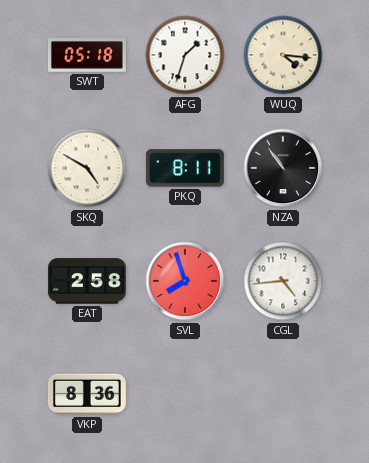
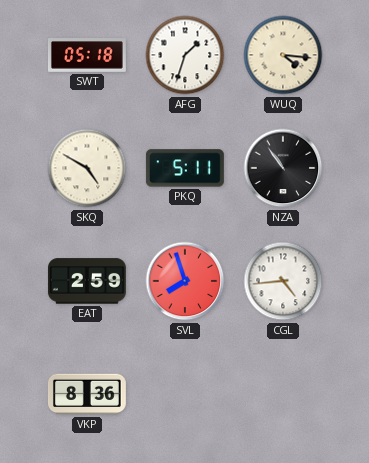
PKQ: 8:11 -> 5:11
EAT: 2:58 -> 2:59
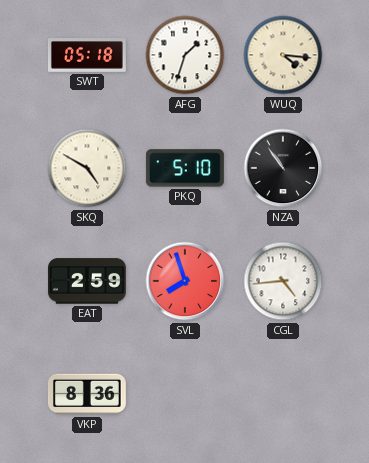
PKQ: 5:11 -> 5:10
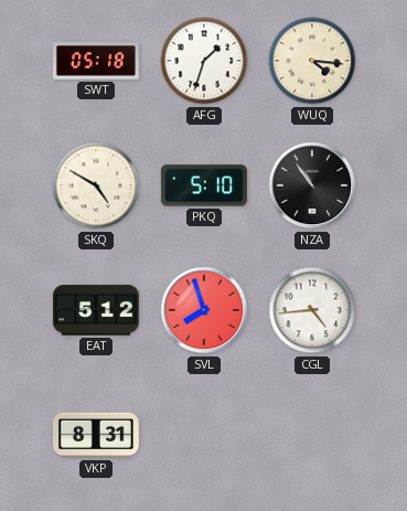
EAT: 2:59 -> 5:12
VKP: 8:36 -> 8:31
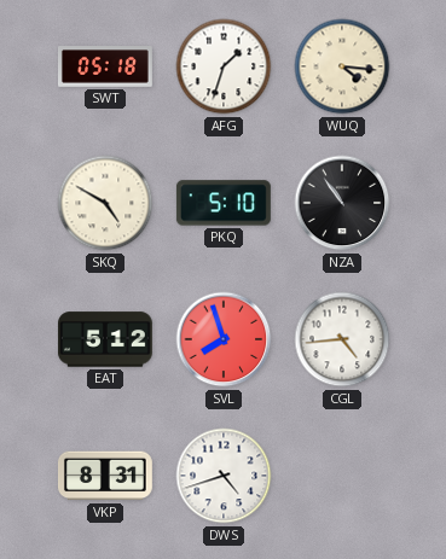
DWS: none -> 4:42
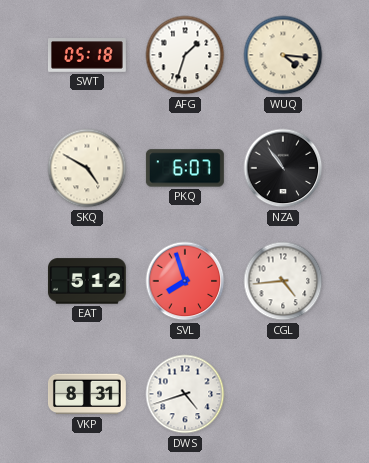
PKQ: 5:10 -> 6:07
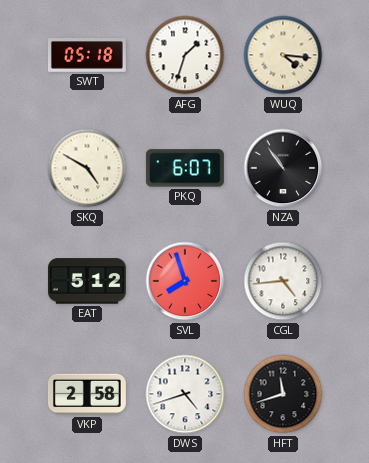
VKP: 8:31 -> 2:58
HFT: none -> 11:42
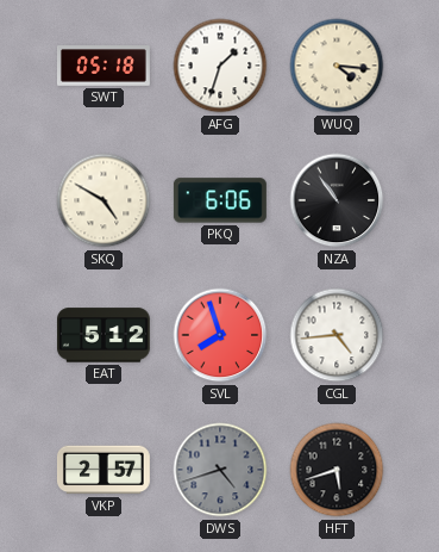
PKQ: 6:07 -> 6:06
VKP: 2:58 -> 2:57
DWS dial: white -> grey
HFT: 11:42 -> 5:42
